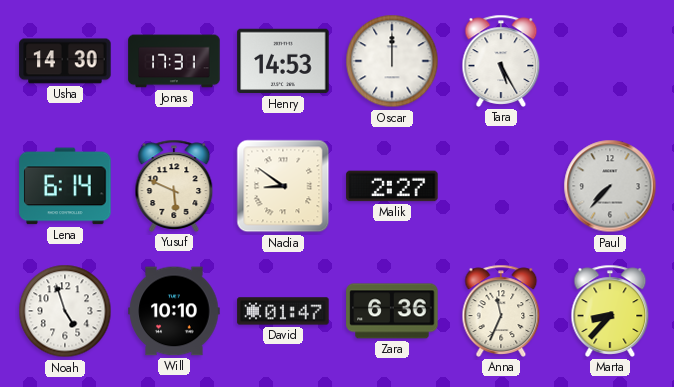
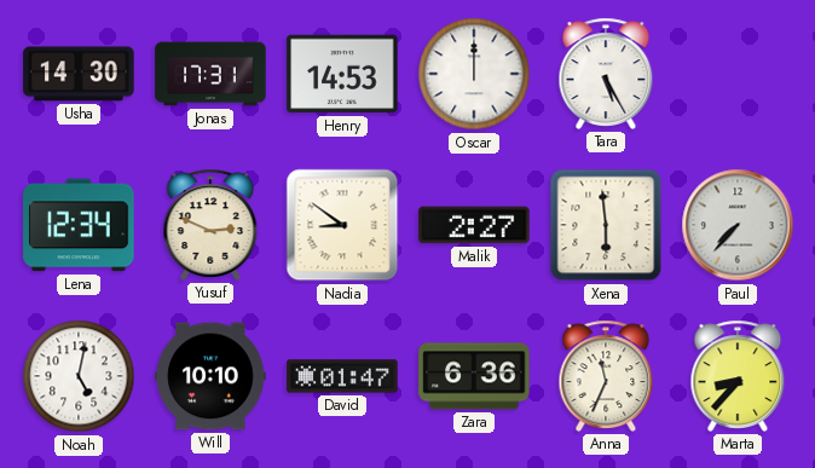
Lena: 6:14 -> 12:34
Yusuf: 5:49 -> 2:49
Xena: none -> 5:59
Noah: 4:57 -> 5:02
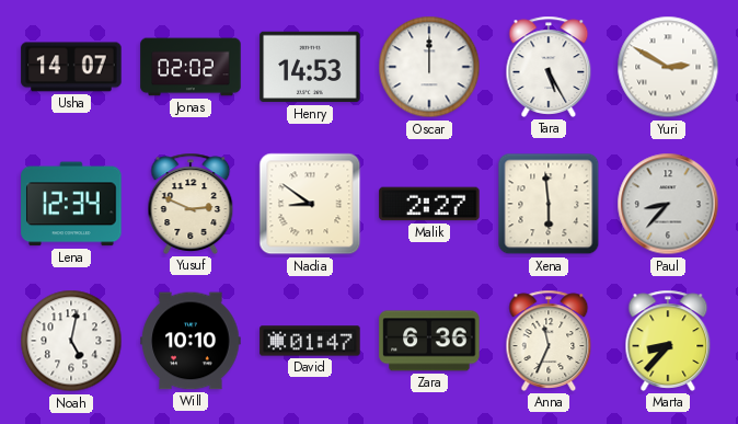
Usha: 14:30 -> 14:07
Jonas: 17:31 -> 02:02
Yuri: none -> 2:50
Paul: 7:37 -> 8:37
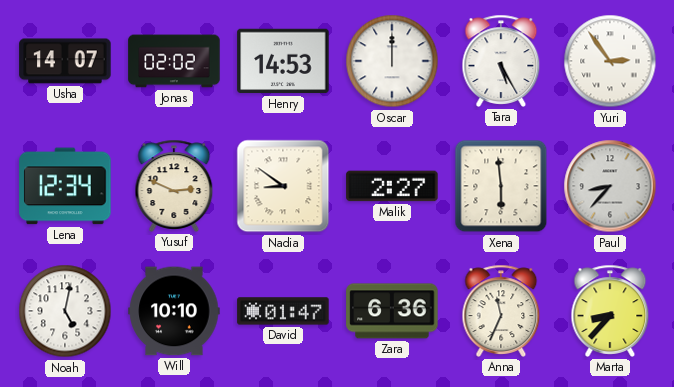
Yuri: 2:50 -> 2:54
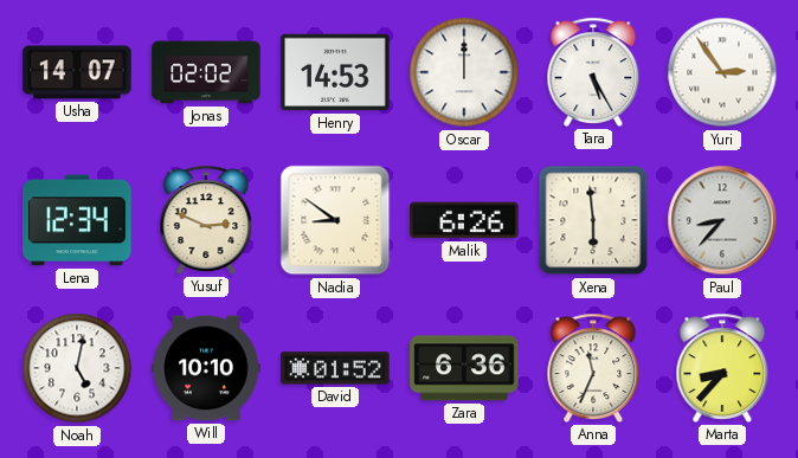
Malik: 2:27 -> 6:26
David: 01:47 -> 01:52
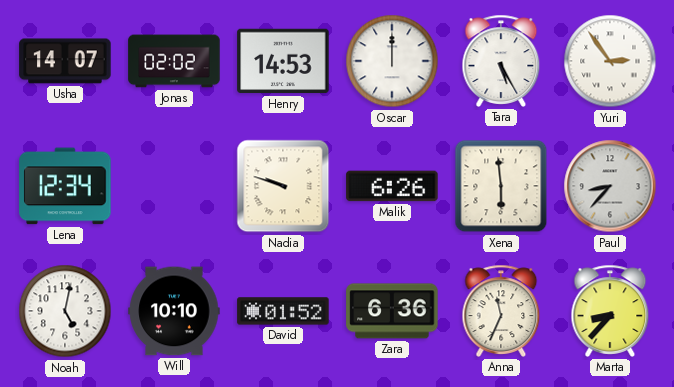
Yusuf: 2:49 -> none
Nadia: 8:51 -> 9:48
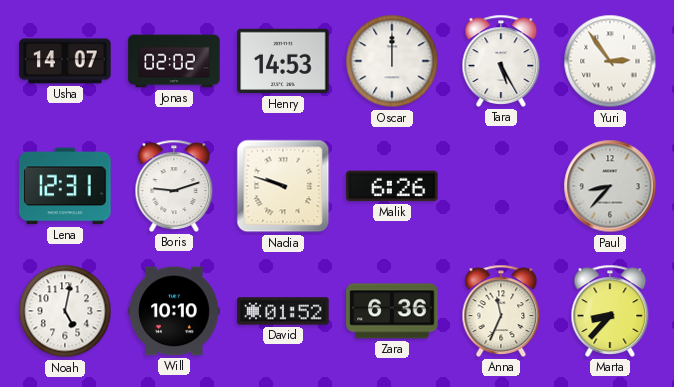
Lena: 12:34 -> 12:31
Boris: none -> 9:12
Xena: 5:59 -> none
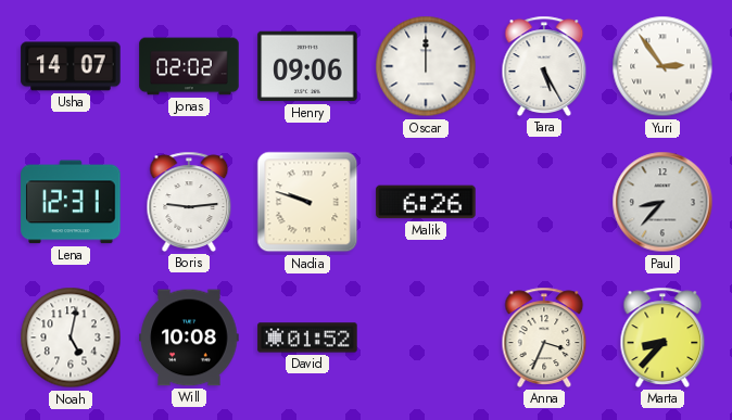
Henry: 14:53 -> 09:06
Boris: 9:12 -> 9:14
Will: 10:10 -> 10:08
Zara: 6:36 -> none
Anna: 11:34 -> 3:34
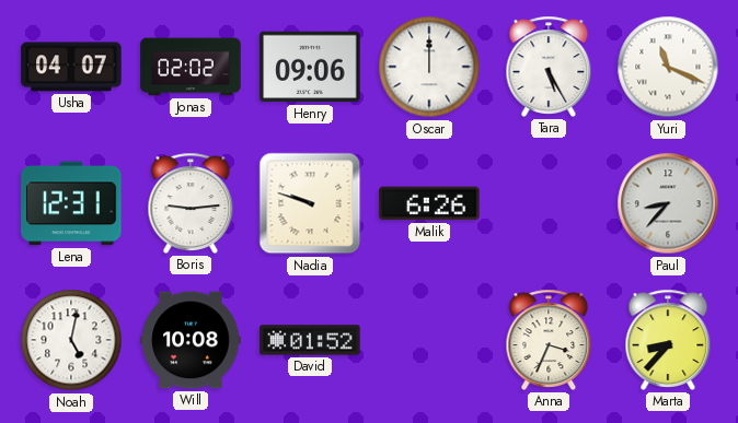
Usha: 14:07 -> 04:07
Yuri: 2:54 -> 11:19
